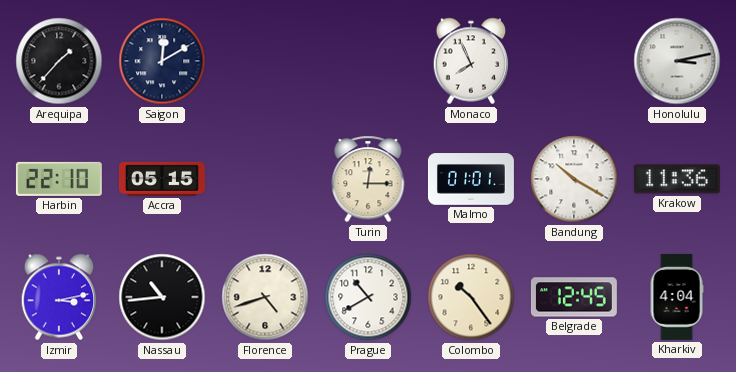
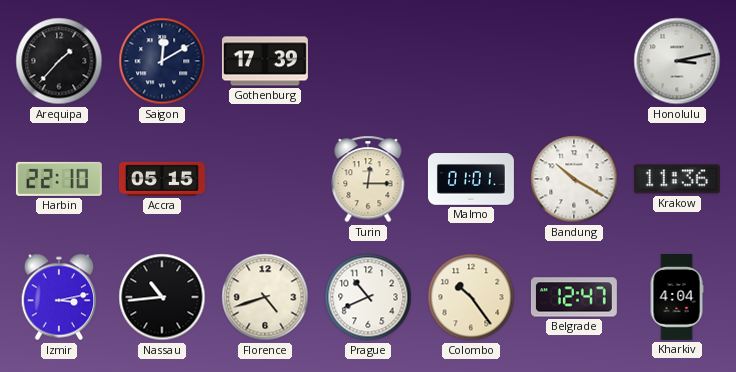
Gothenburg: none -> 17:39
Monaco: 7:56 -> none
Prague: 10:40 -> 10:41
Belgrade: 12:45 -> 12:47
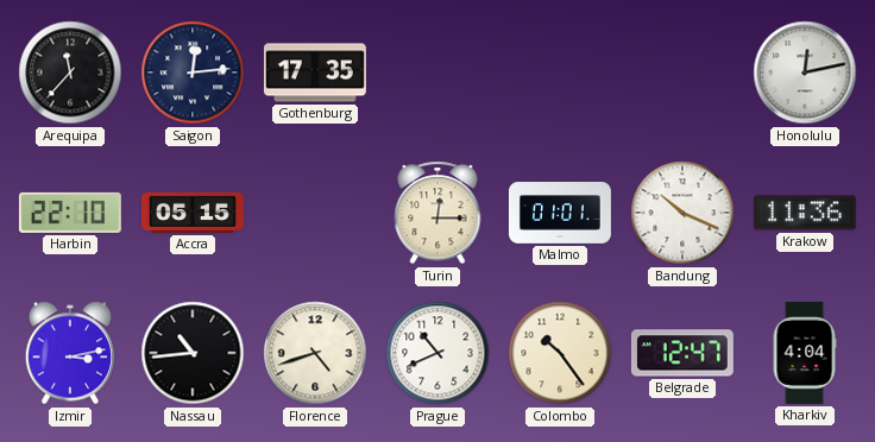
Arequipa: 1:37 -> 11:37
Saigon: 12:10 -> 12:14
Gothenburg: 17:39 -> 17:35
Honolulu: 3:13 -> 12:13
Bandung: 10:20 -> 10:19
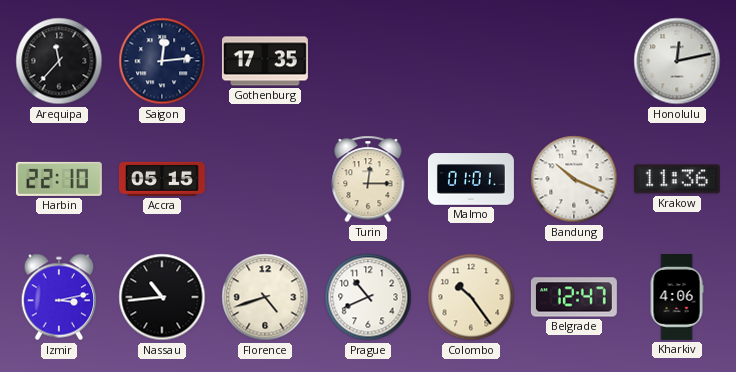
Kharkiv: 4:04 -> 4:06
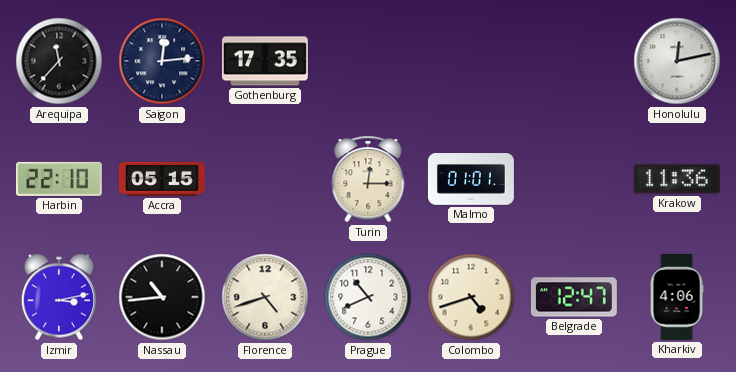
Bandung: 10:19 -> none
Colombo: 10:24 -> 4:42
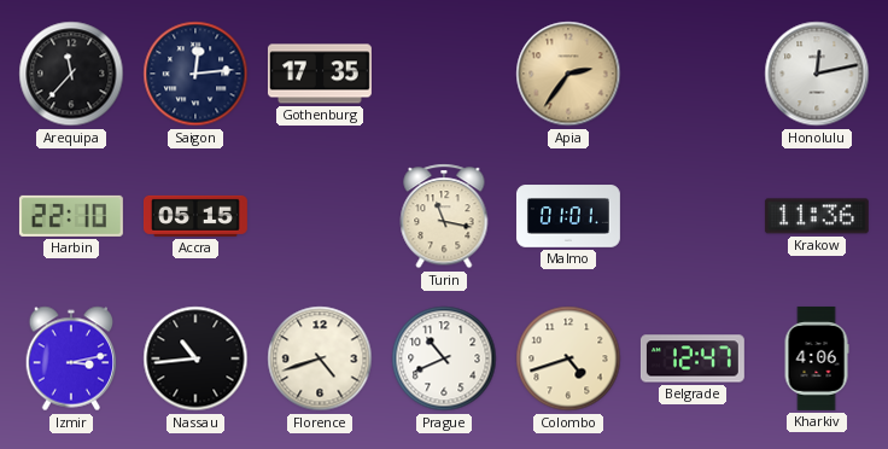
Apia: none -> 2:36
Turin: 12:15 -> 11:17
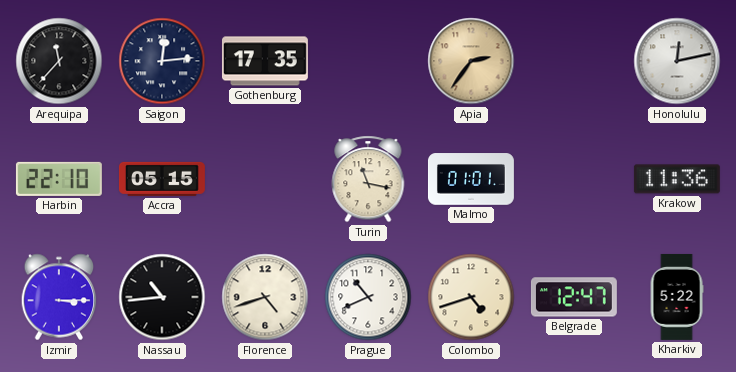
Izmir: 3:13 -> 3:15
Kharkiv: 4:06 -> 5:22
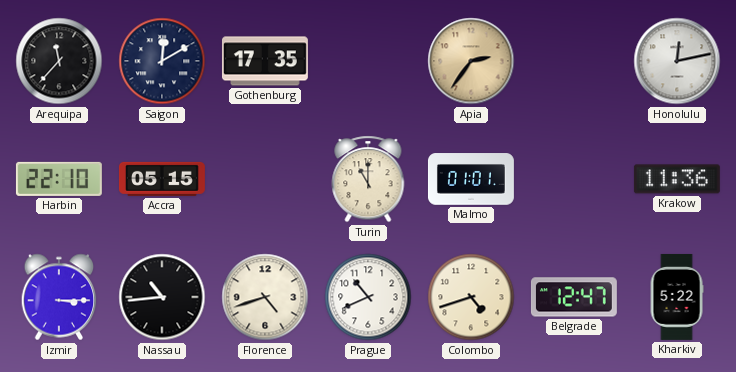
Saigon: 12:14 -> 12:10
Turin: 11:17 -> 11:00
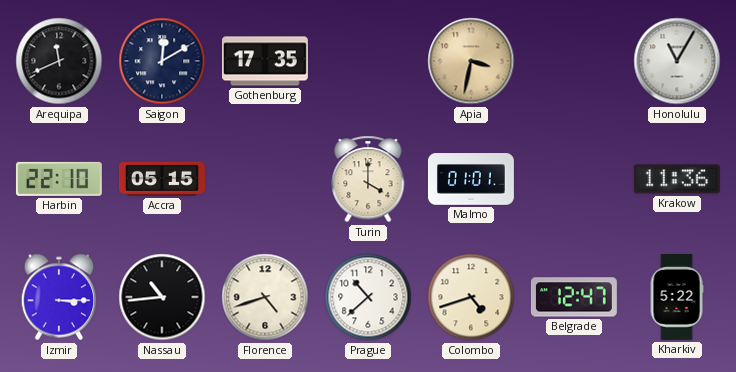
Arequipa: 11:37 -> 11:41
Apia: 2:36 -> 3:32
Honolulu: 12:13 -> 11:05
Turin: 11:00 -> 4:00
Prague: 10:41 -> 10:38
